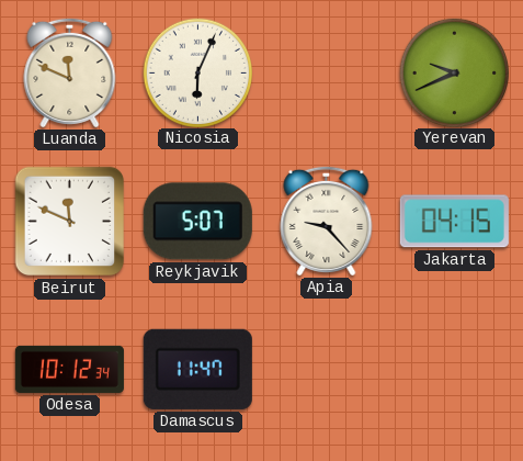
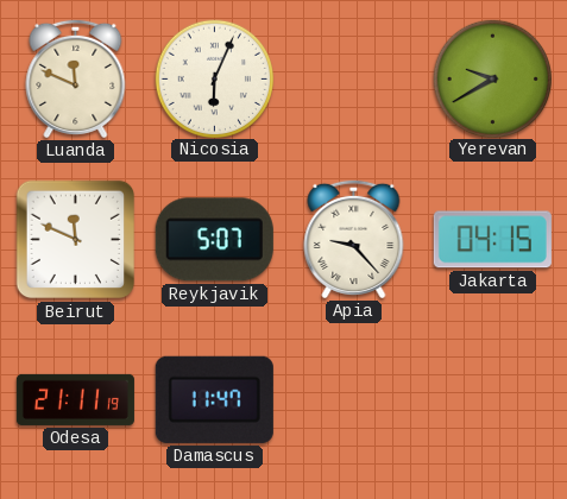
Yerevan: 9:41 -> 9:40
Odesa: 10:12 -> 21:11
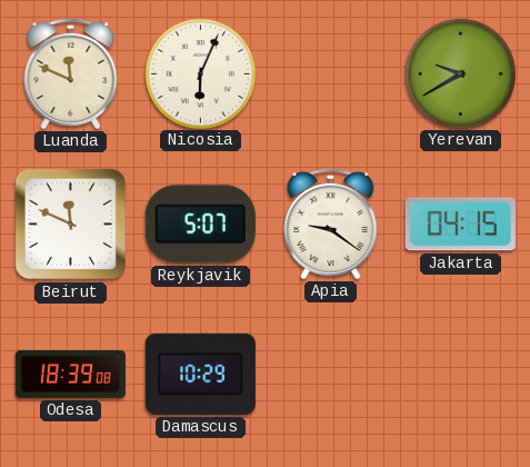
Apia: 9:23 -> 9:21
Odesa: 21:11 -> 18:39
Damascus: 11:47 -> 10:29
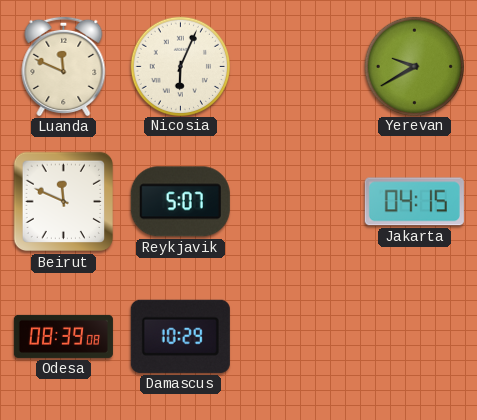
Apia: 9:21 -> none
Odesa: 18:39 -> 08:39
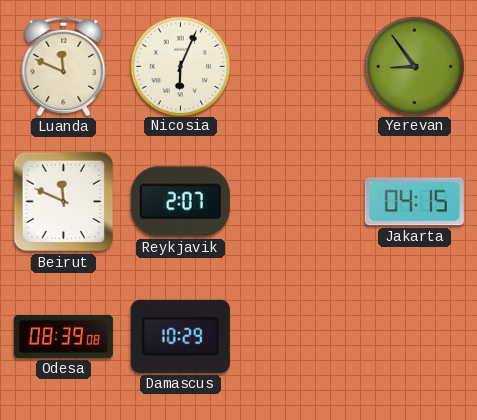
Yerevan: 9:40 -> 8:54
Reykjavik: 5:07 -> 2:07
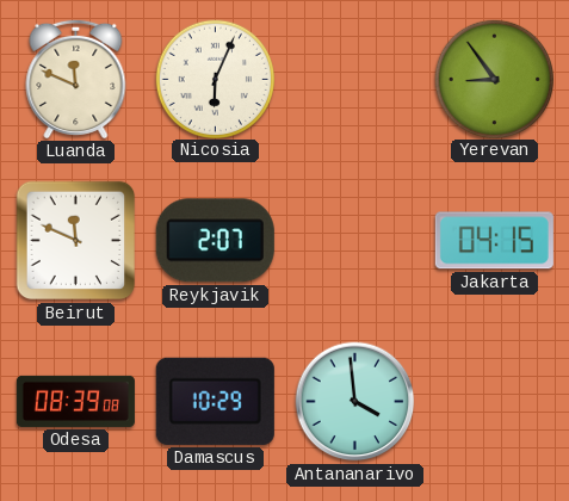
Antananarivo: none -> 3:59
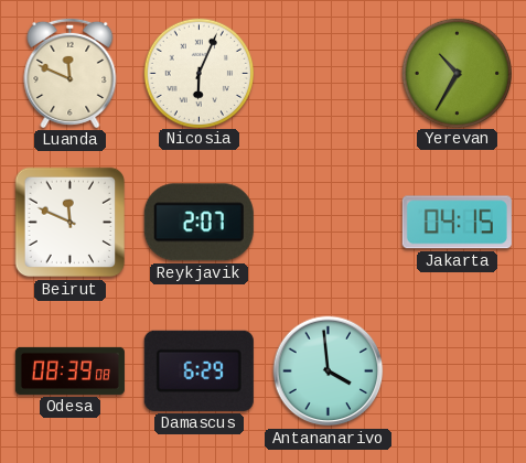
Yerevan: 8:54 -> 10:35
Damascus: 10:29 -> 6:29
